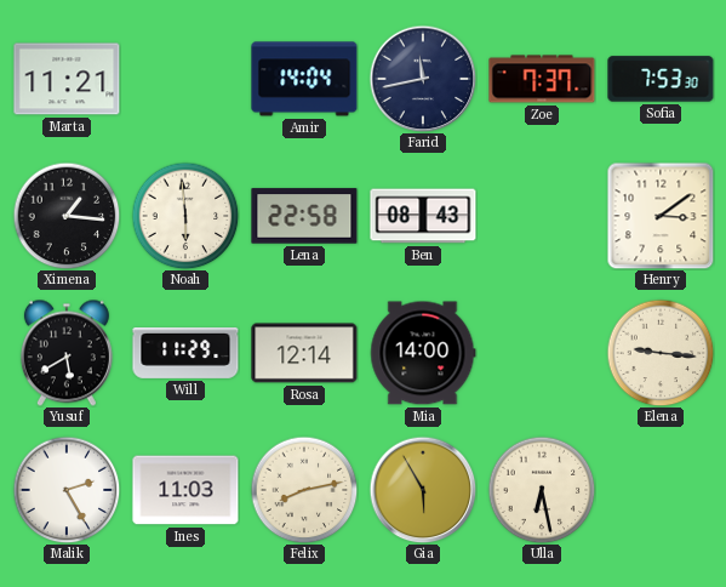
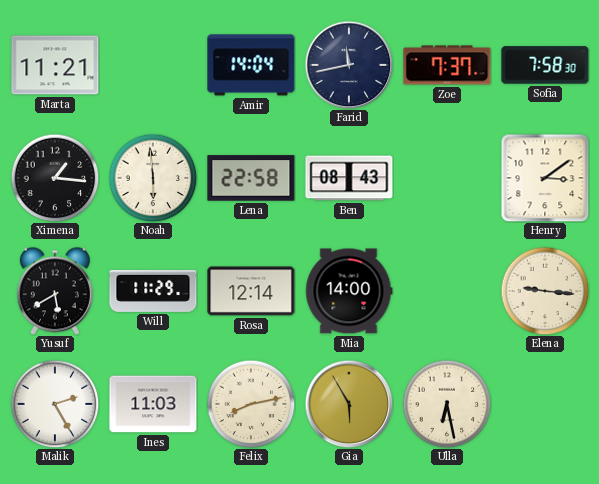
Sofia: 7:53 -> 7:58
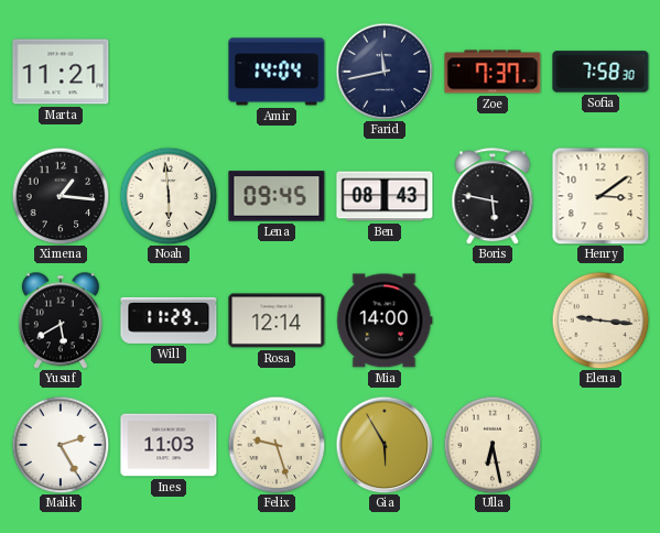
Lena: 22:58 -> 09:45
Boris: none -> 5:47
Felix: 8:13 -> 9:27
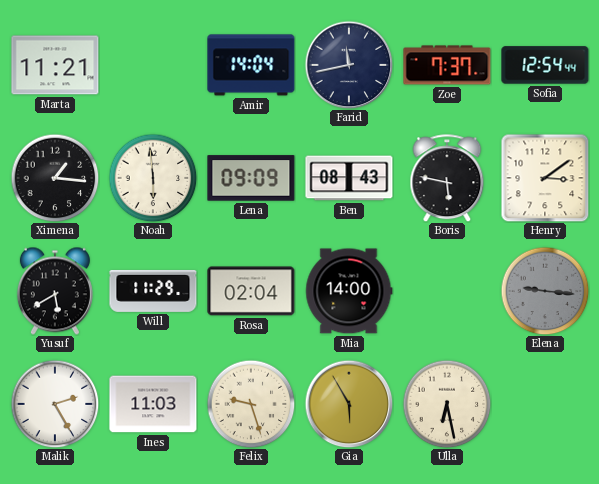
Sofia: 7:58 -> 12:54
Lena: 09:45 -> 09:09
Rosa: 12:14 -> 02:04
Elena dial: cream -> grey
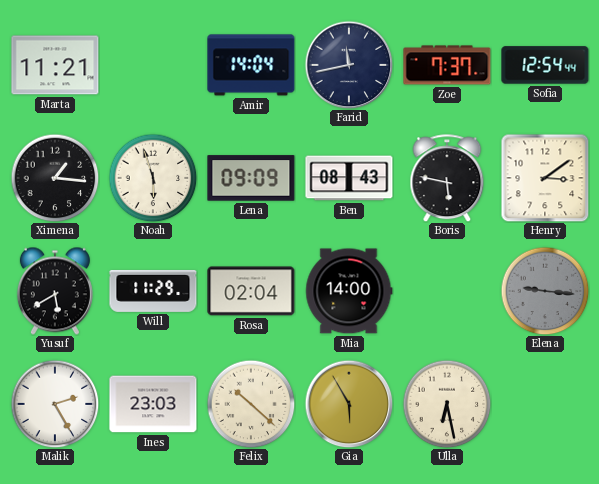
Noah: 5:59 -> 5:57
Ines: 11:03 -> 23:03
Felix: 9:27 -> 10:22
